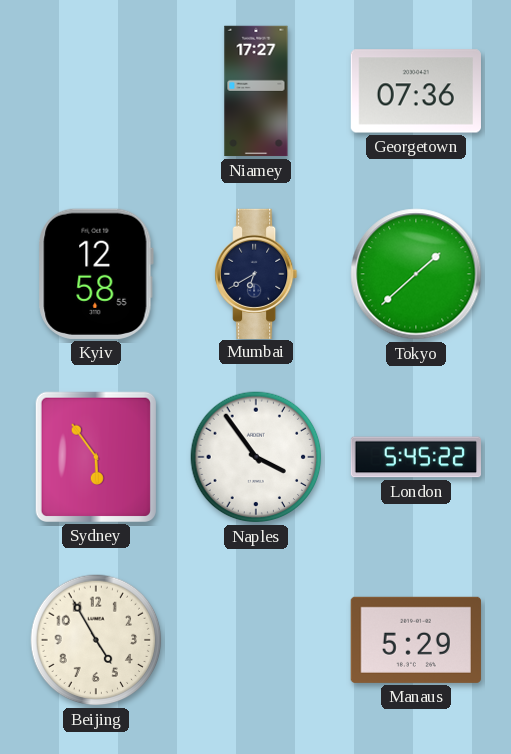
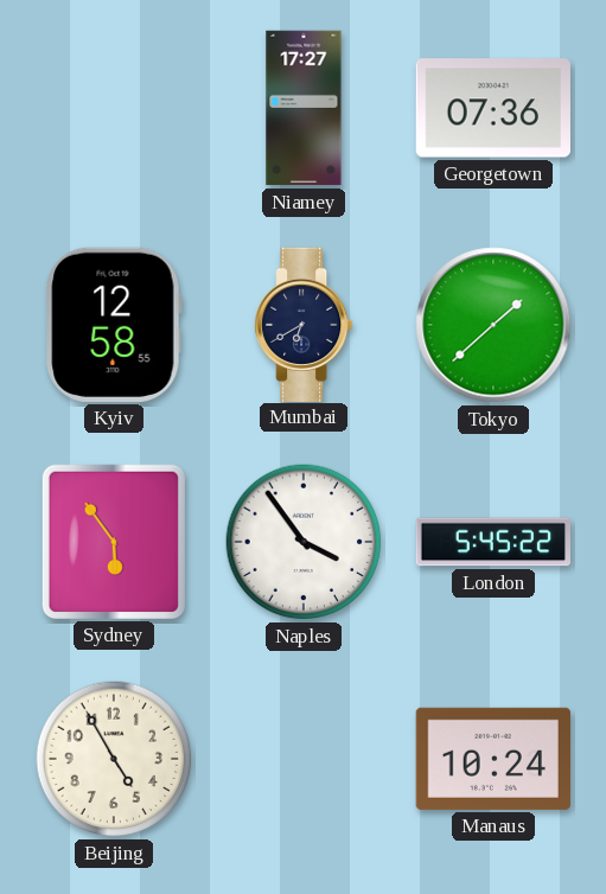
Manaus: 5:29 -> 10:24
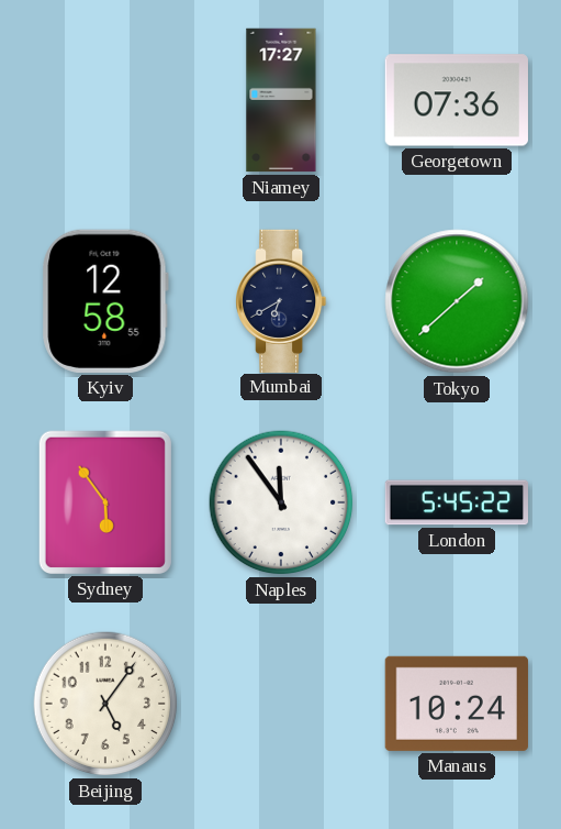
Naples: 3:54 -> 11:54
Beijing: 4:55 -> 5:06
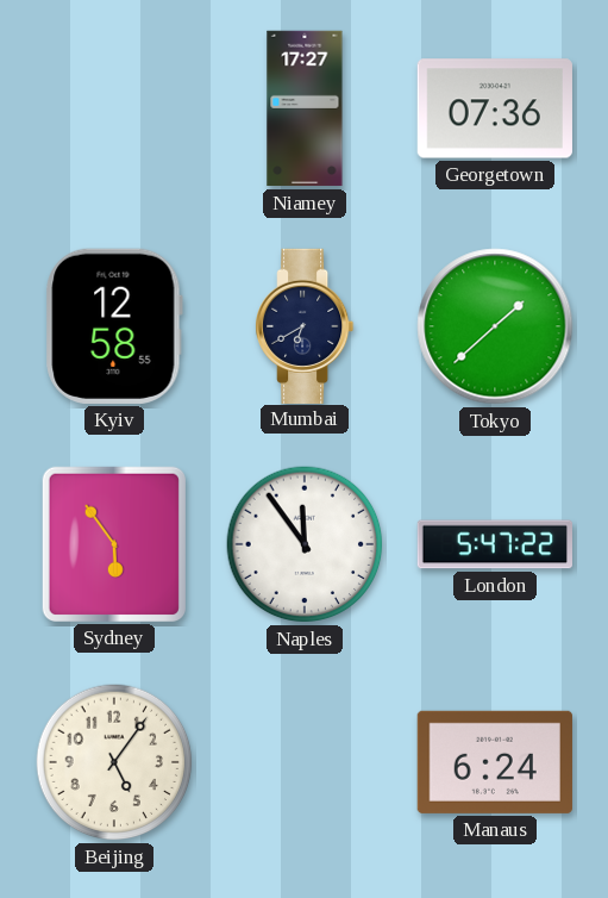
London: 5:45 -> 5:47
Manaus: 10:24 -> 6:24
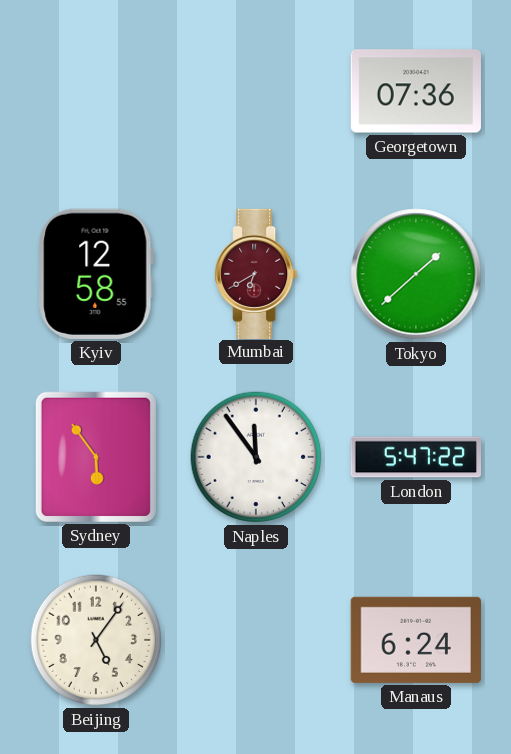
Niamey: 17:27 -> none
Mumbai dial: navy -> burgundy
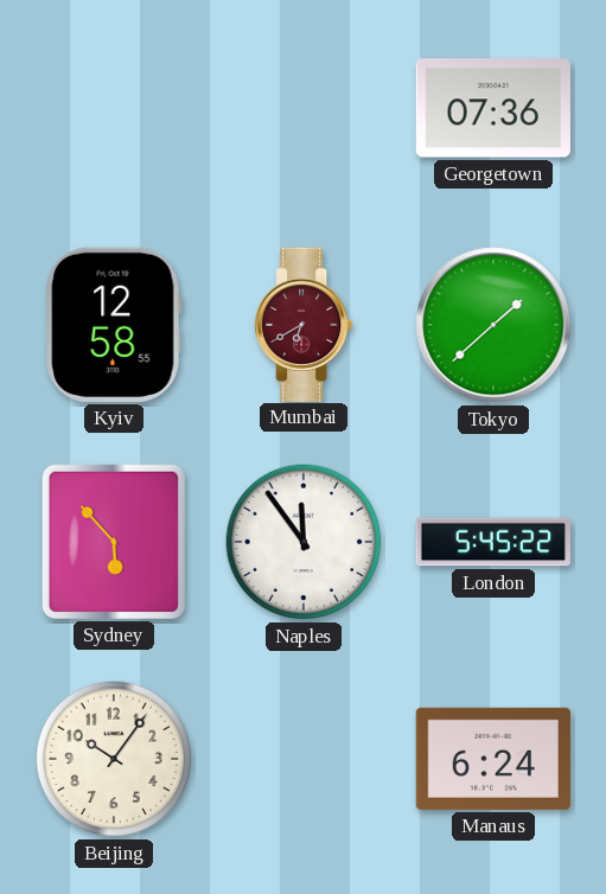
Sydney: 5:54 -> 5:53
London: 5:47 -> 5:45
Beijing: 5:06 -> 10:06
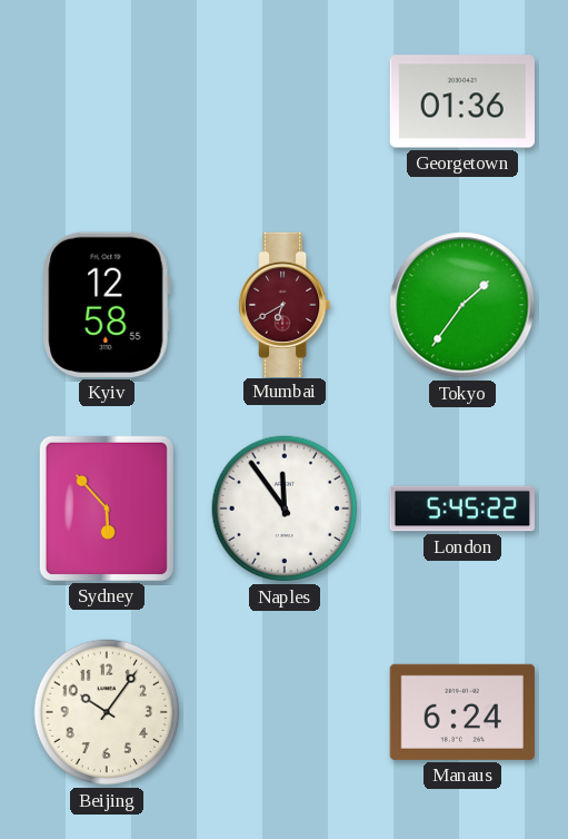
Georgetown: 07:36 -> 01:36
Tokyo: 1:38 -> 1:36
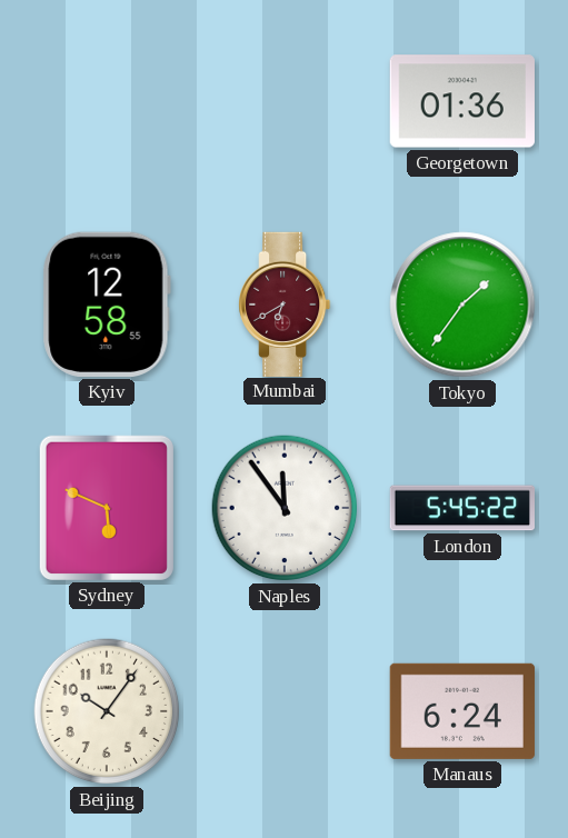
Sydney: 5:53 -> 5:49
